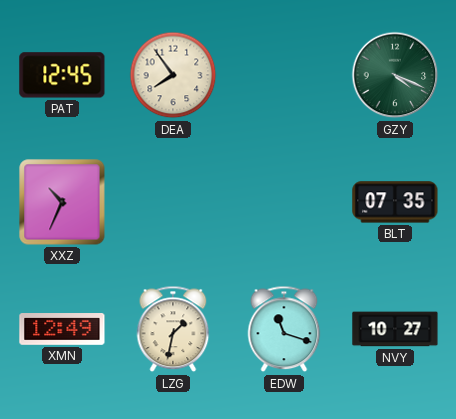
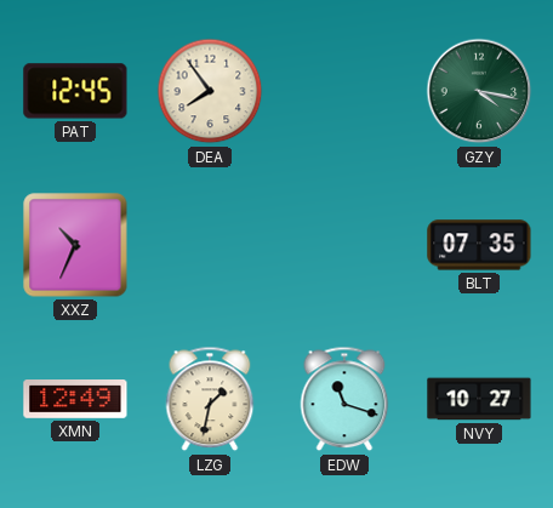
GZY: 4:19 -> 4:17
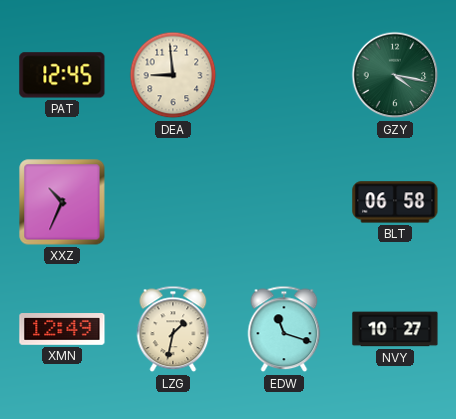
DEA: 7:54 -> 8:59
BLT: 07:35 -> 06:58
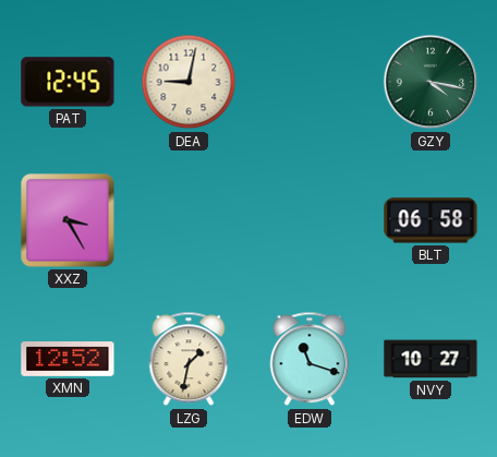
DEA: 8:59 -> 9:02
XXZ: 10:34 -> 3:25
XMN: 12:49 -> 12:52
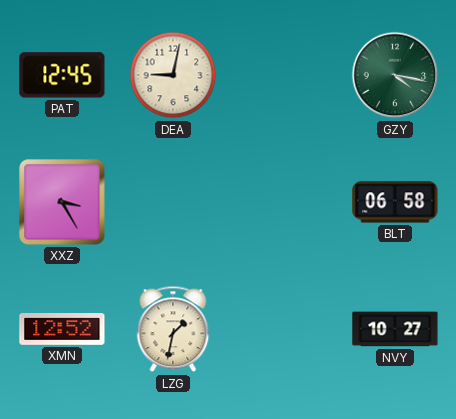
EDW: 11:18 -> none
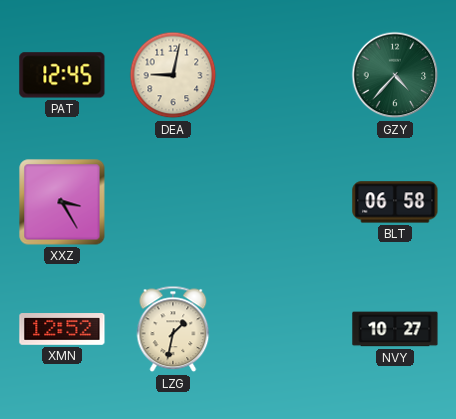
GZY: 4:17 -> 4:37
